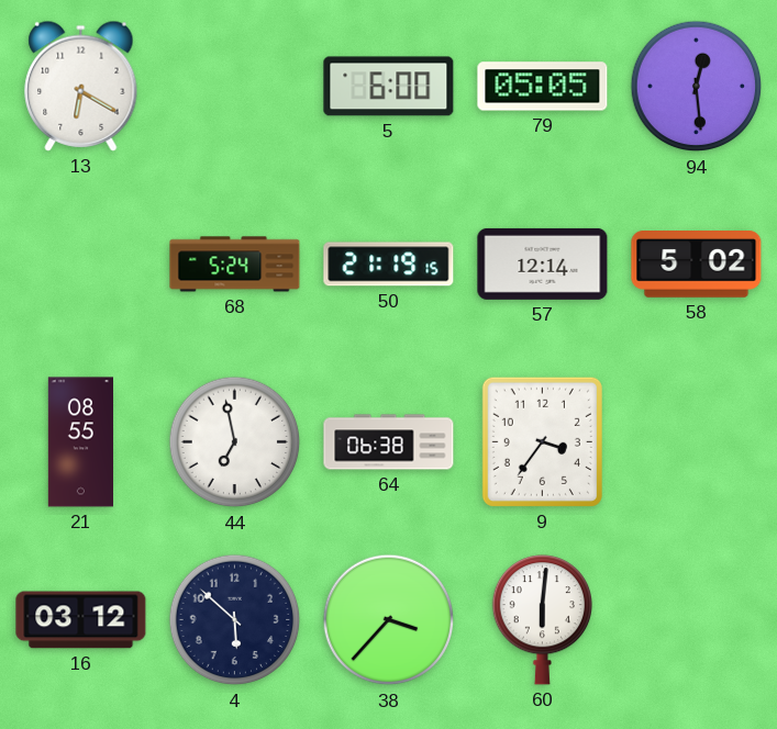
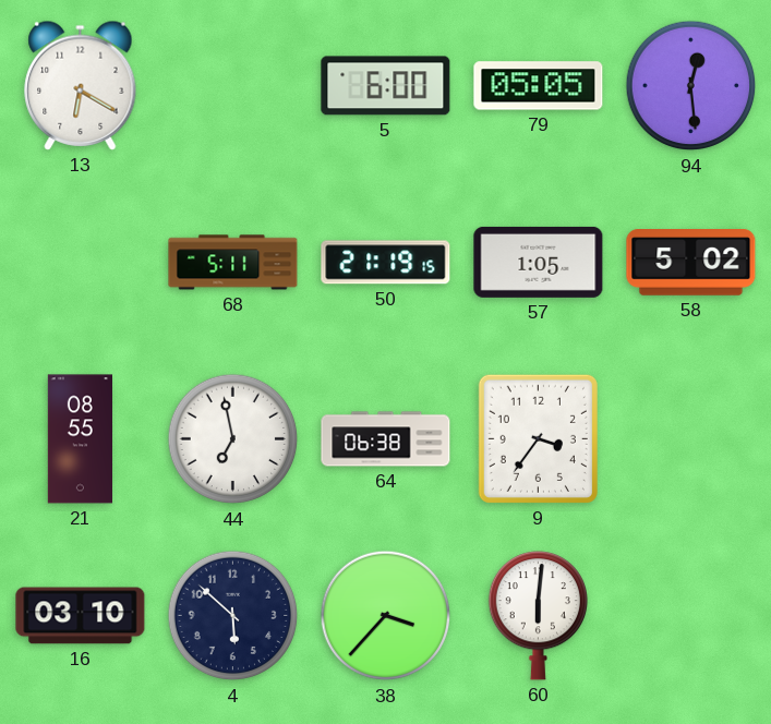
68: 5:24 -> 5:11
57: 12:14 -> 1:05
16: 03:12 -> 03:10
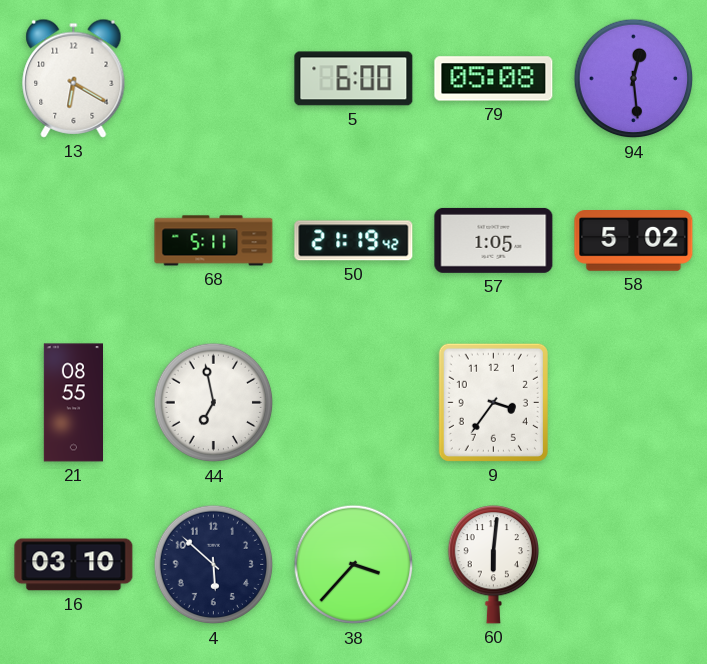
79: 05:05 -> 05:08
50: 21:19:15 -> 21:19:42
64: 06:38 -> none
